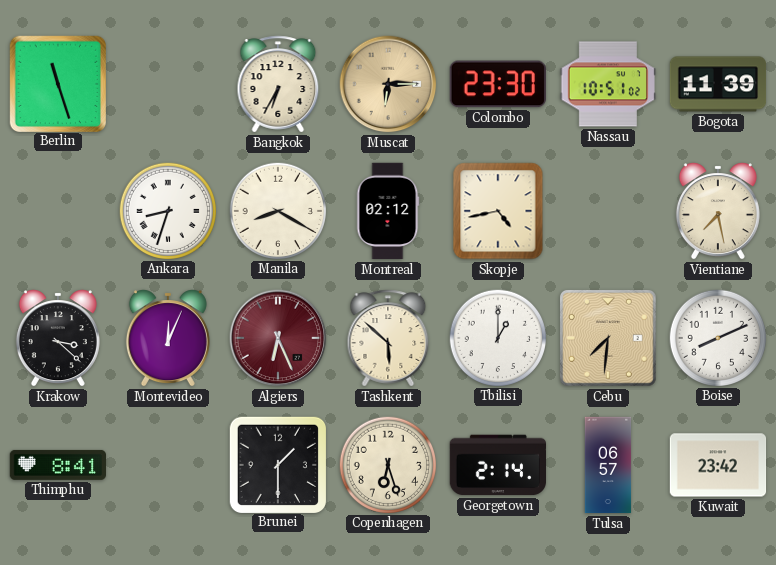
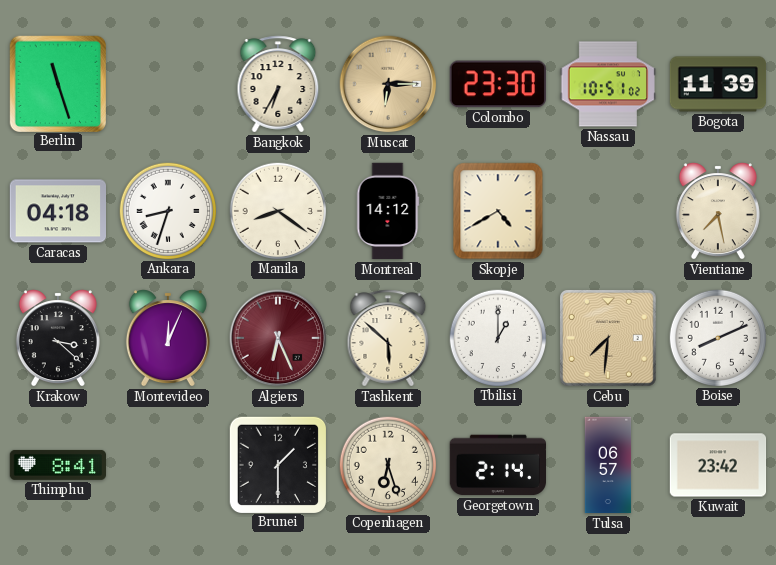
Caracas: none -> 04:18
Manila: 8:20 -> 8:21
Montreal: 02:12 -> 14:12
Skopje: 4:43 -> 4:40
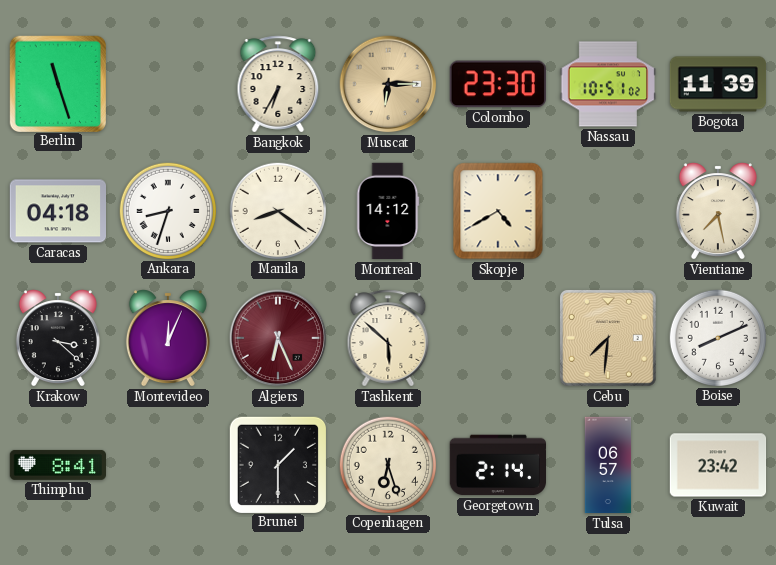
Tbilisi: 1:00 -> none
